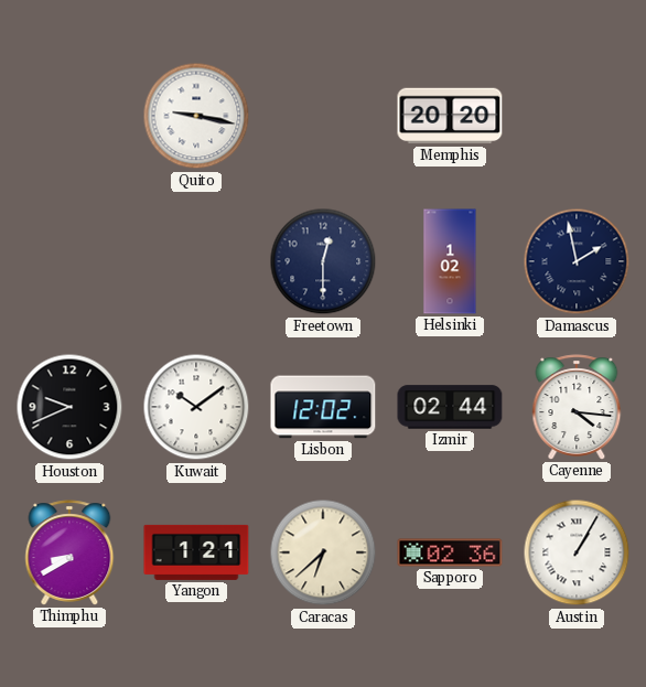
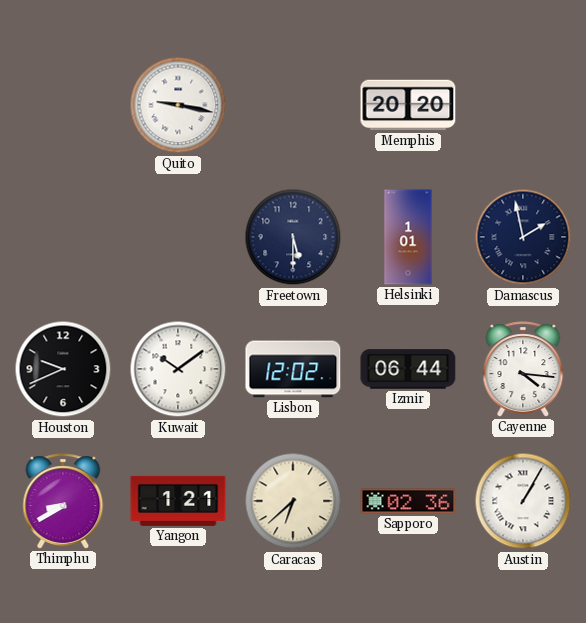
Freetown: 12:30 -> 5:30
Helsinki: 1:02 -> 1:01
Izmir: 02:44 -> 06:44
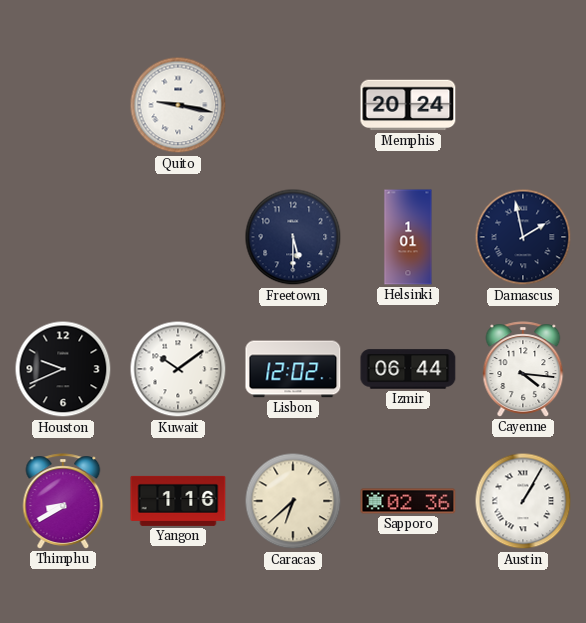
Memphis: 20:20 -> 20:24
Yangon: 1:21 -> 1:16
